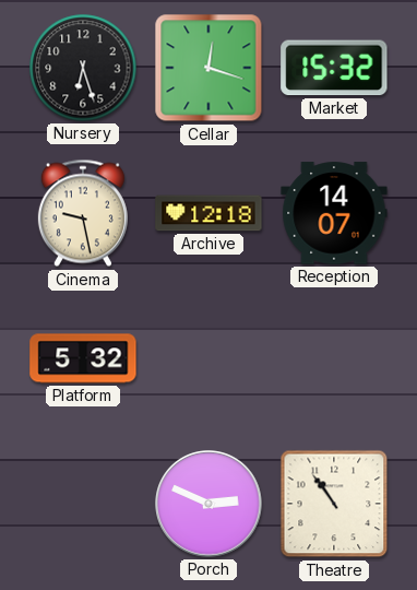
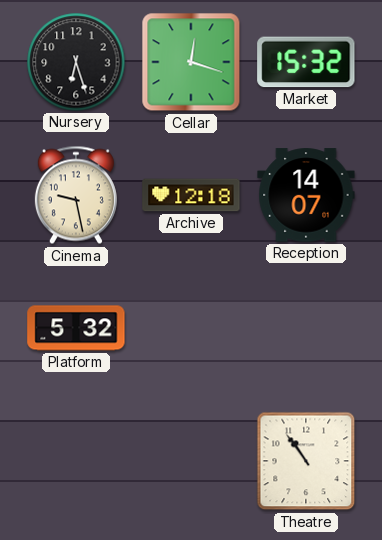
Porch: 2:49 -> none
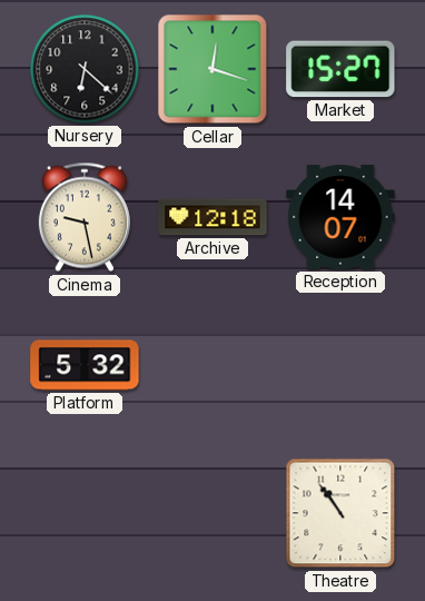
Nursery: 6:27 -> 6:22
Market: 15:32 -> 15:27
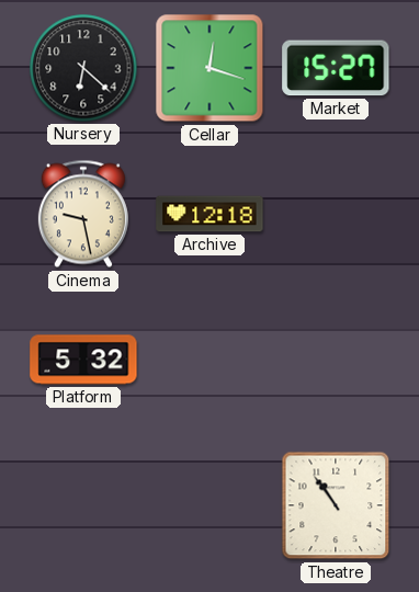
Reception: 14:07 -> none
